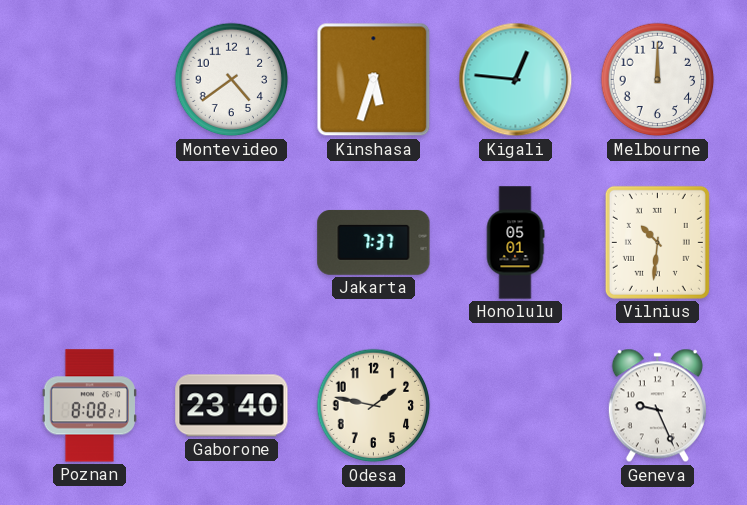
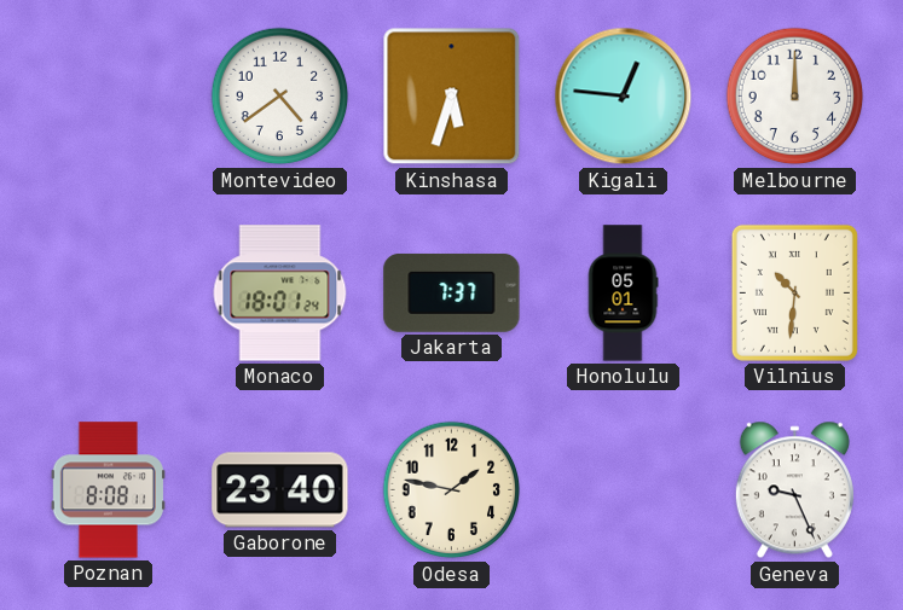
Monaco: none -> 18:01
Poznan: 8:08:21 -> 8:08:11
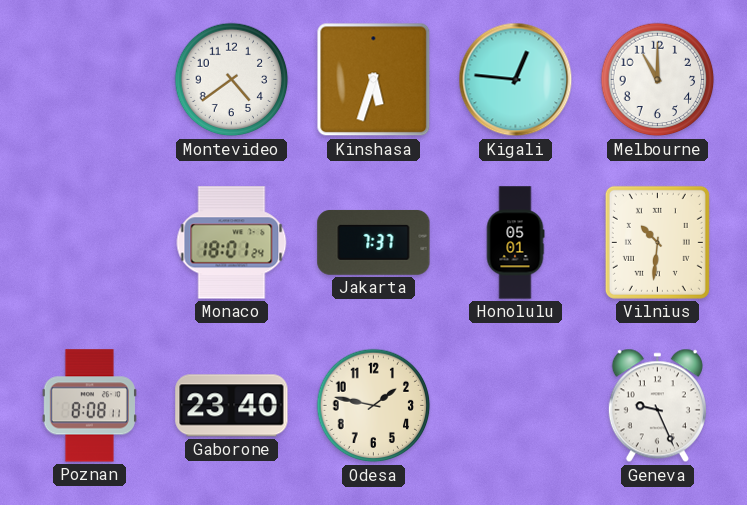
Melbourne: 12:00 -> 11:00
